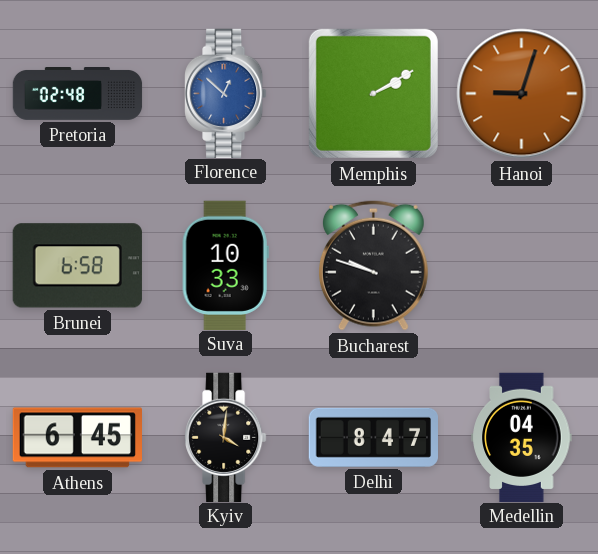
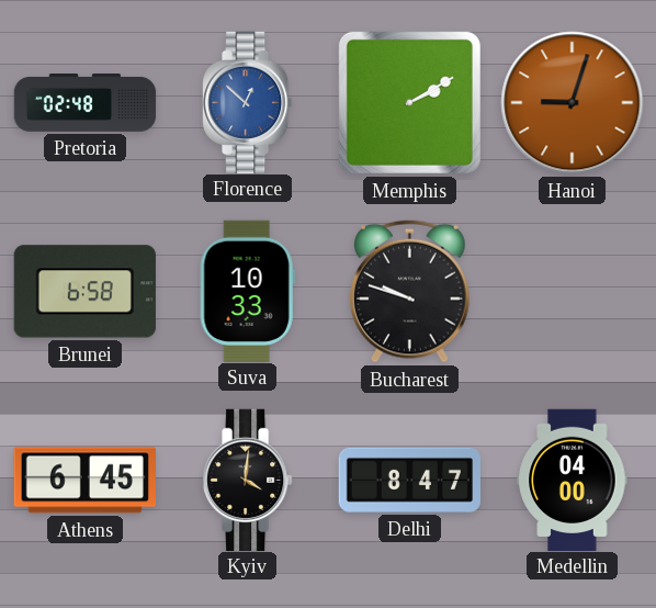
Medellin: 04:35 -> 04:00
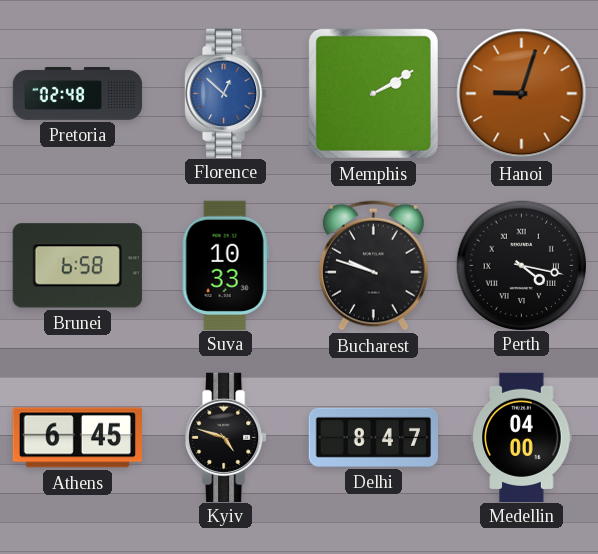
Perth: none -> 4:17
Kyiv: 4:01 -> 4:48
